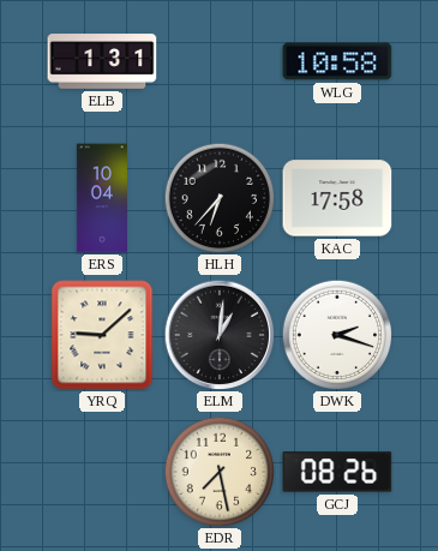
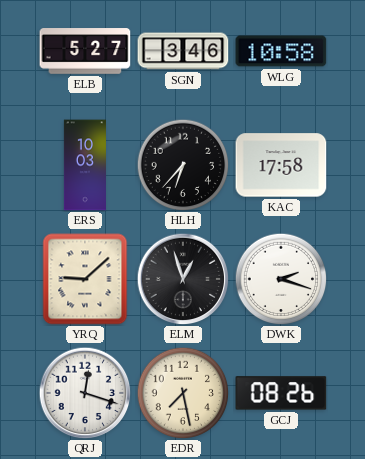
ELB: 1:31 -> 5:27
SGN: none -> 3:46
ERS: 10:04 -> 10:03
ELM: 1:01 -> 12:57
QRJ: none -> 12:18
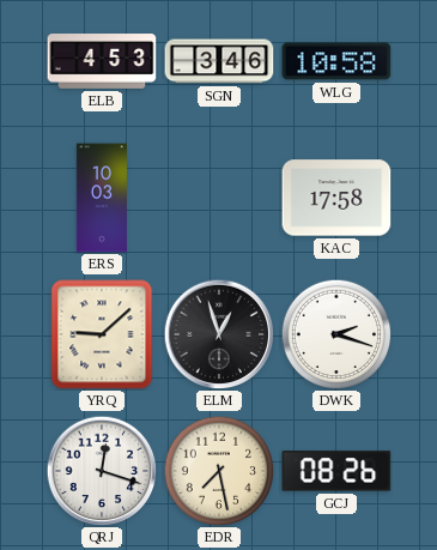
ELB: 5:27 -> 4:53
HLH: 6:37 -> none
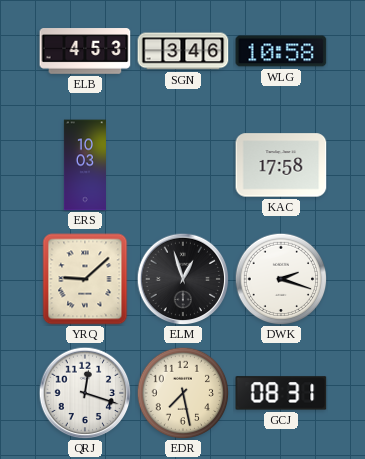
GCJ: 08:26 -> 08:31
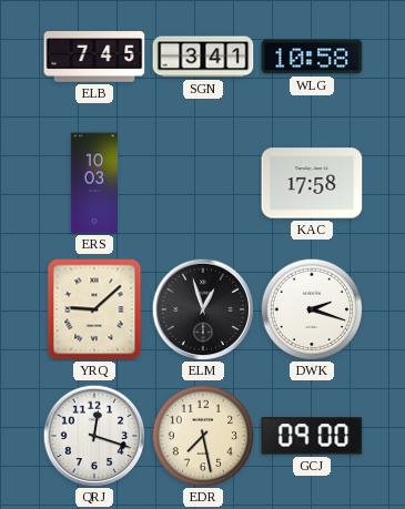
ELB: 4:53 -> 7:45
SGN: 3:46 -> 3:41
GCJ: 08:31 -> 09:00
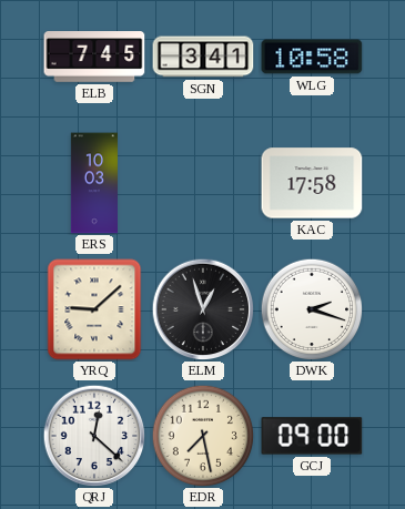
QRJ: 12:18 -> 12:22
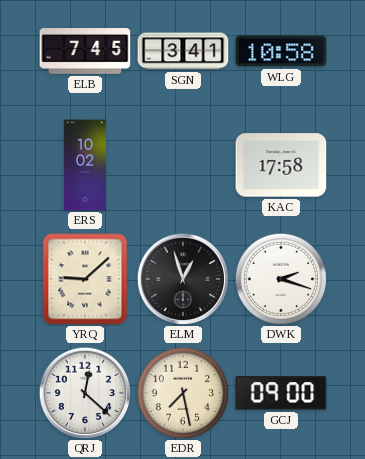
ERS: 10:03 -> 10:02
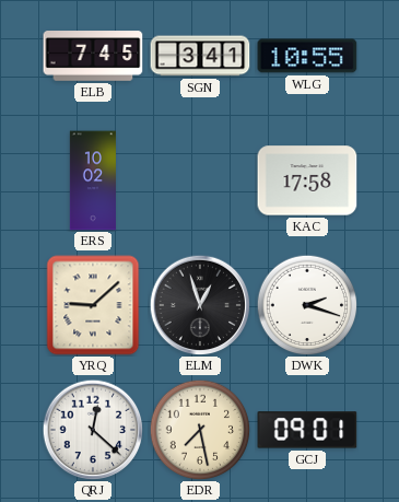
WLG: 10:58 -> 10:55
GCJ: 09:00 -> 09:01
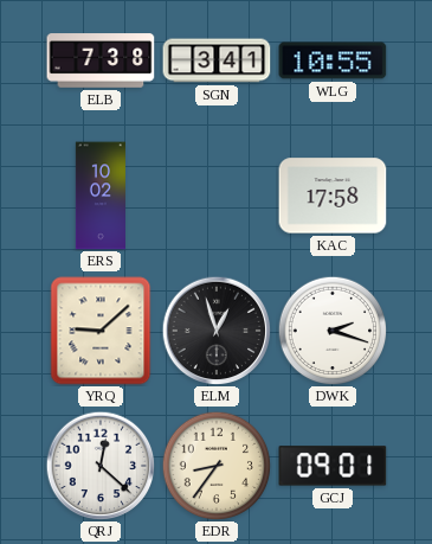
ELB: 7:45 -> 7:38
EDR: 7:28 -> 8:36
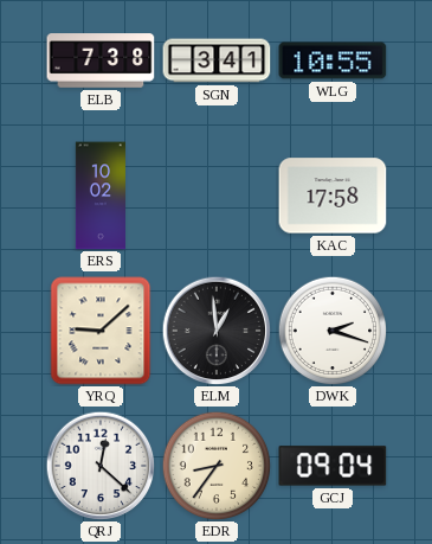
ELM: 12:57 -> 12:59
GCJ: 09:01 -> 09:04
